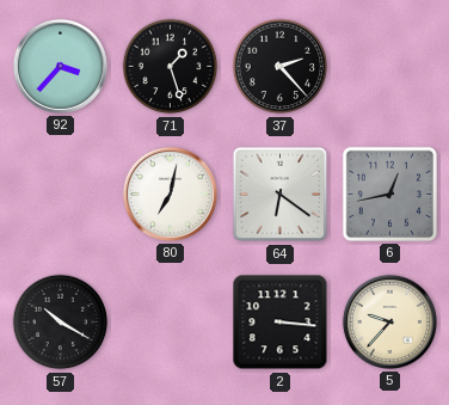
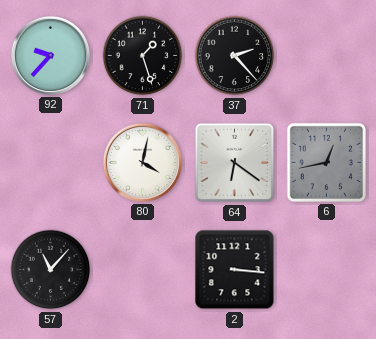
92: 3:37 -> 9:37
80: 7:02 -> 4:02
57: 10:20 -> 11:07
5: 9:37 -> none
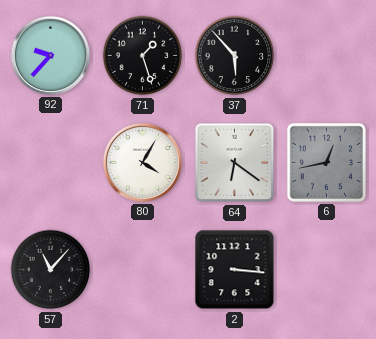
37: 2:23 -> 5:53
80: 4:02 -> 4:05
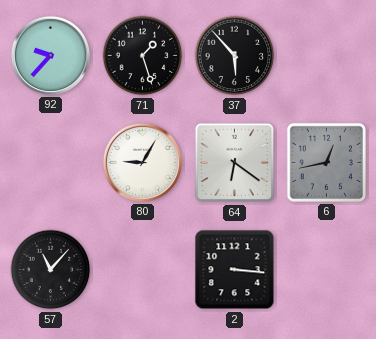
80: 4:05 -> 9:05
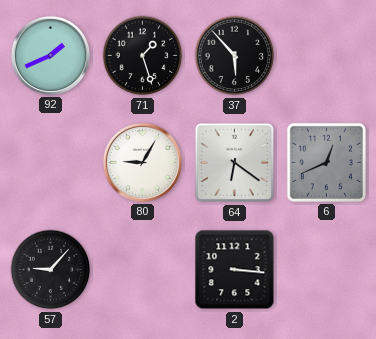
92: 9:37 -> 1:41
6: 12:43 -> 12:41
57: 11:07 -> 9:07
